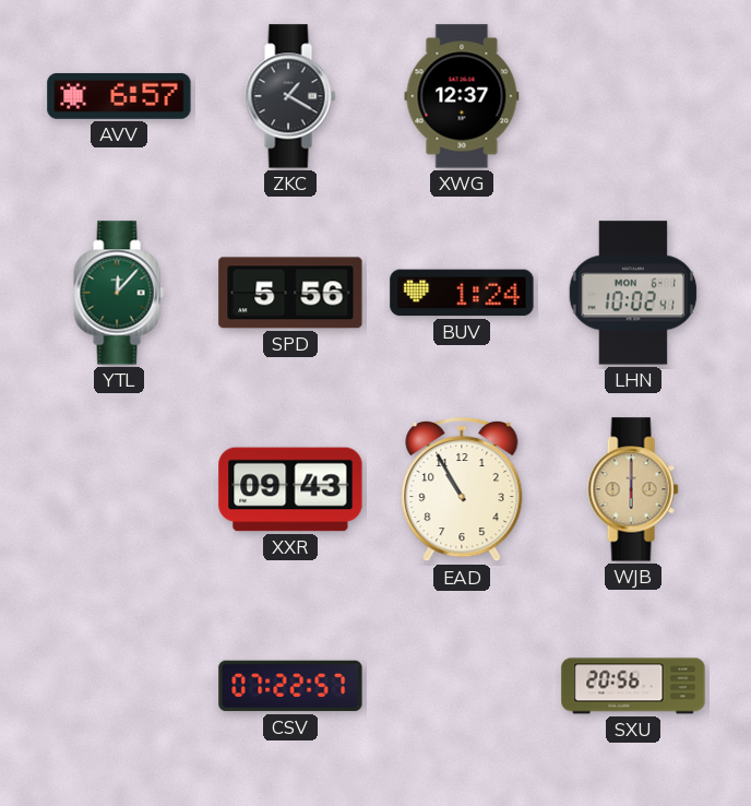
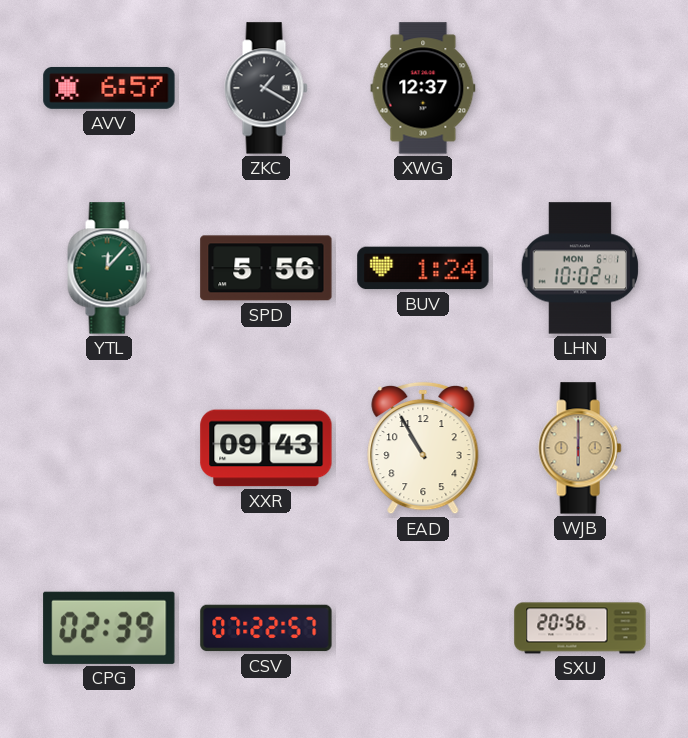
CPG: none -> 02:39
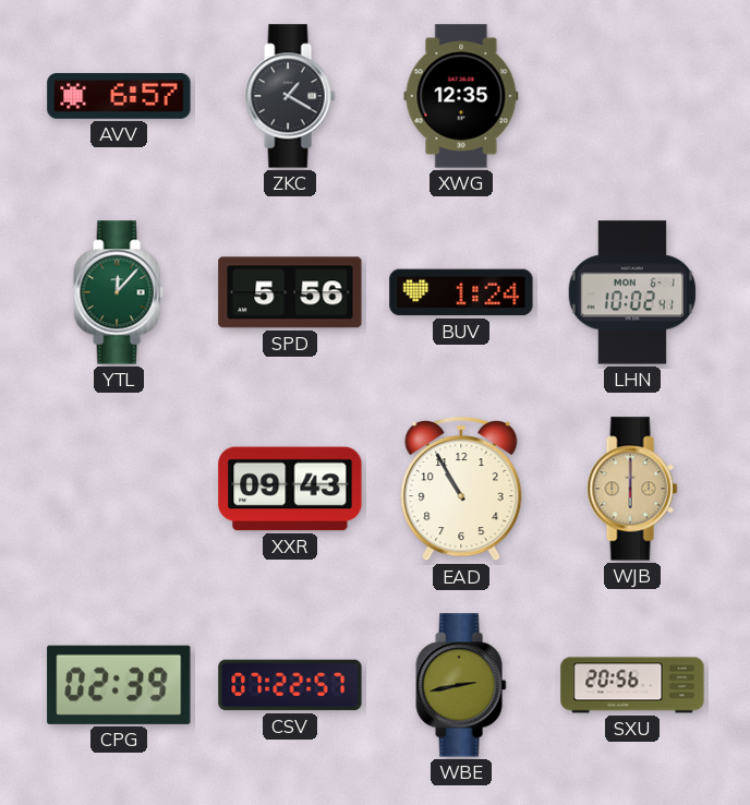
XWG: 12:37 -> 12:35
WBE: none -> 2:43
